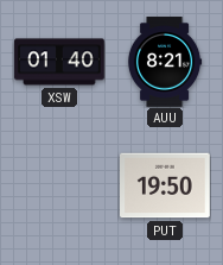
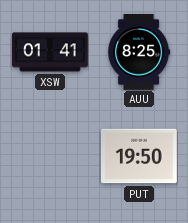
XSW: 01:40 -> 01:41
AUU: 8:21 -> 8:25
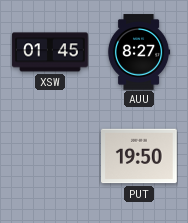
XSW: 01:41 -> 01:45
AUU: 8:25 -> 8:27
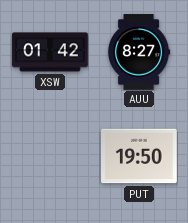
XSW: 01:45 -> 01:42
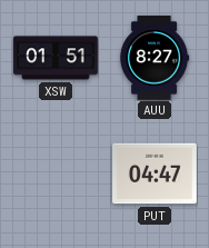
XSW: 01:42 -> 01:51
PUT: 19:50 -> 04:47
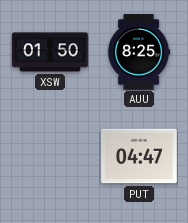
XSW: 01:51 -> 01:50
AUU: 8:27 -> 8:25
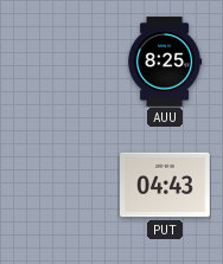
XSW: 01:50 -> none
PUT: 04:47 -> 04:43
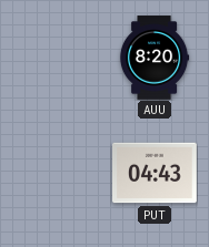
AUU: 8:25 -> 8:20
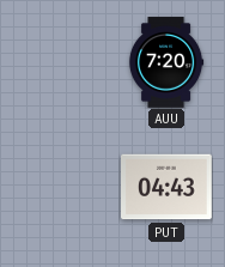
AUU: 8:20 -> 7:20
